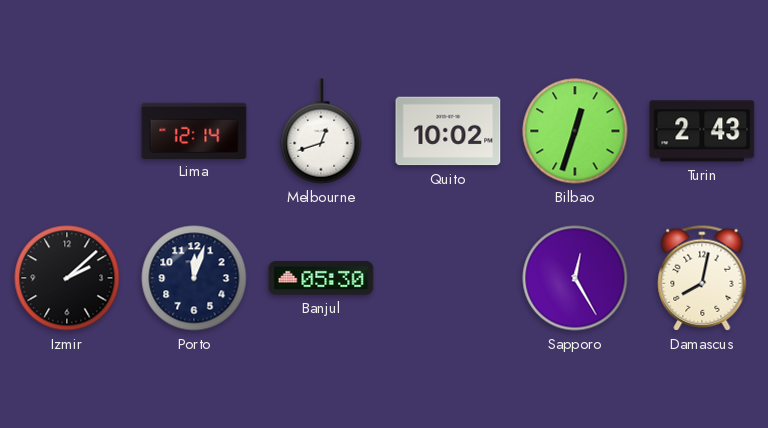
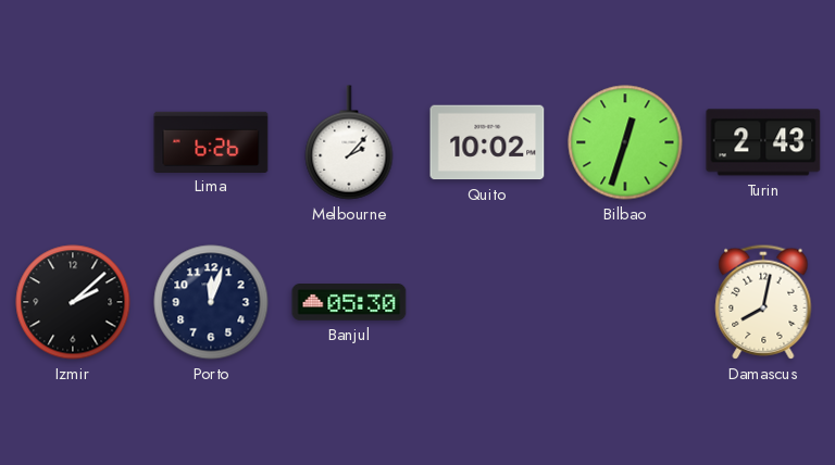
Lima: 12:14 -> 6:26
Melbourne: 12:42 -> 2:07
Sapporo: 12:25 -> none
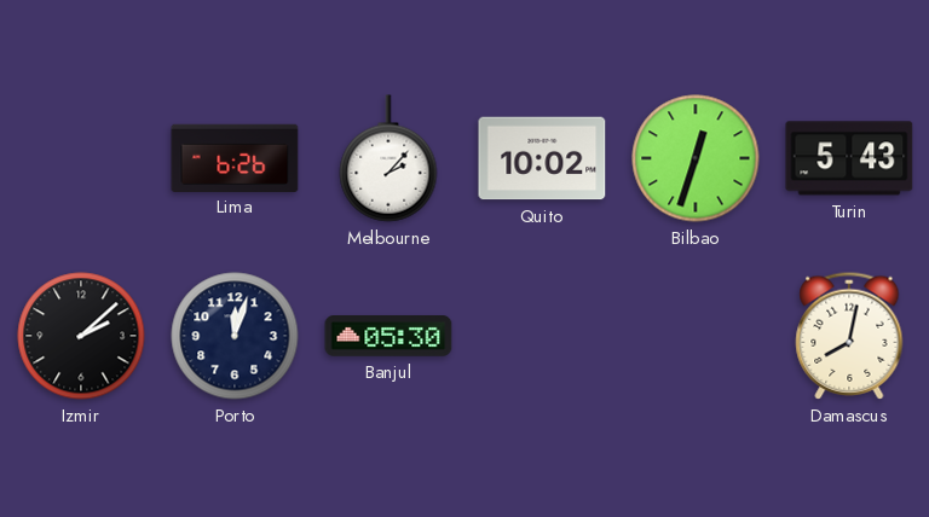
Turin: 2:43 -> 5:43
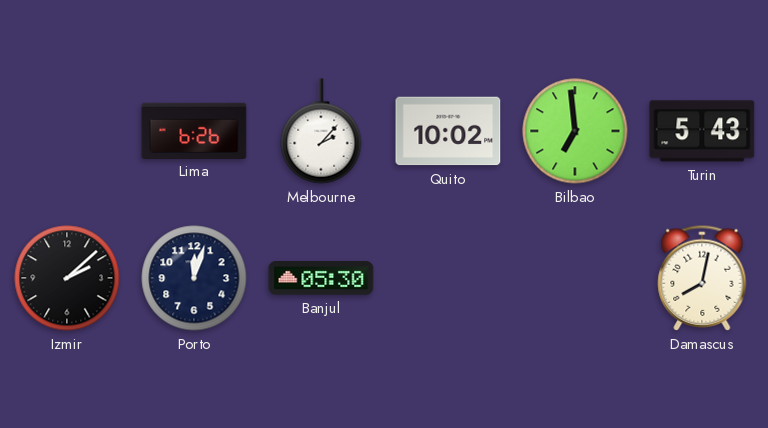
Bilbao: 12:33 -> 6:59
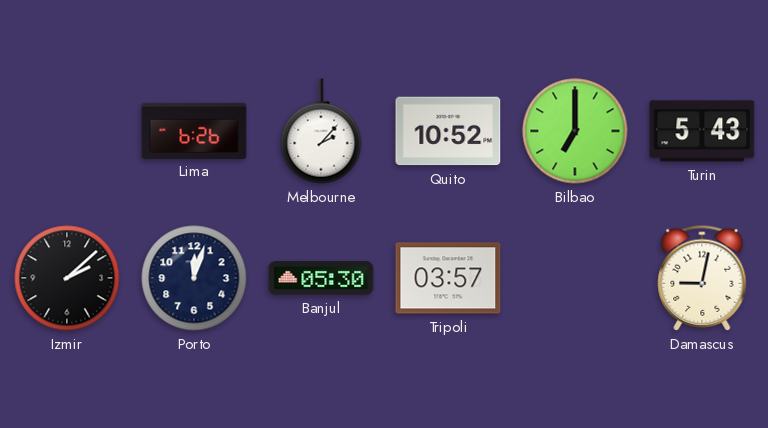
Quito: 10:02 -> 10:52
Bilbao: 6:59 -> 7:00
Tripoli: none -> 03:57
Damascus: 8:02 -> 9:02
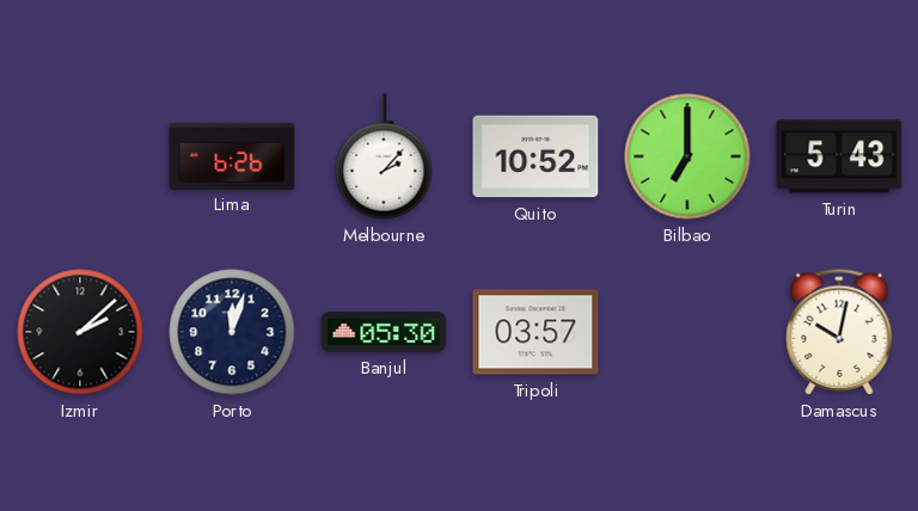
Damascus: 9:02 -> 10:02
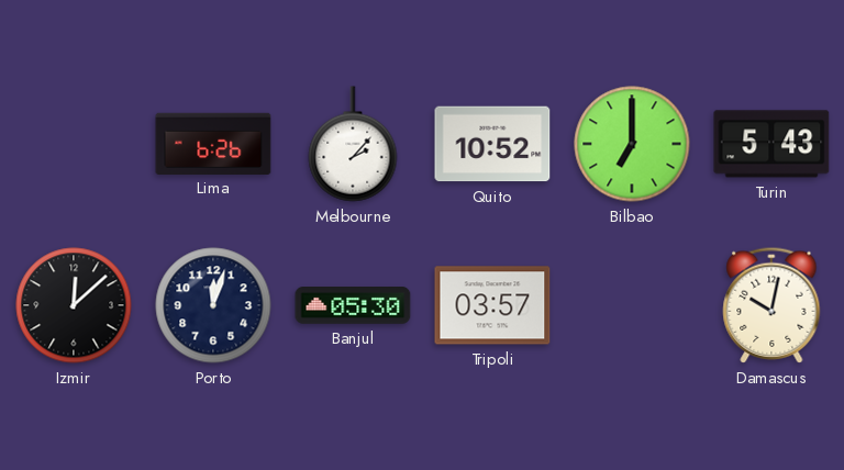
Izmir: 2:08 -> 12:08
